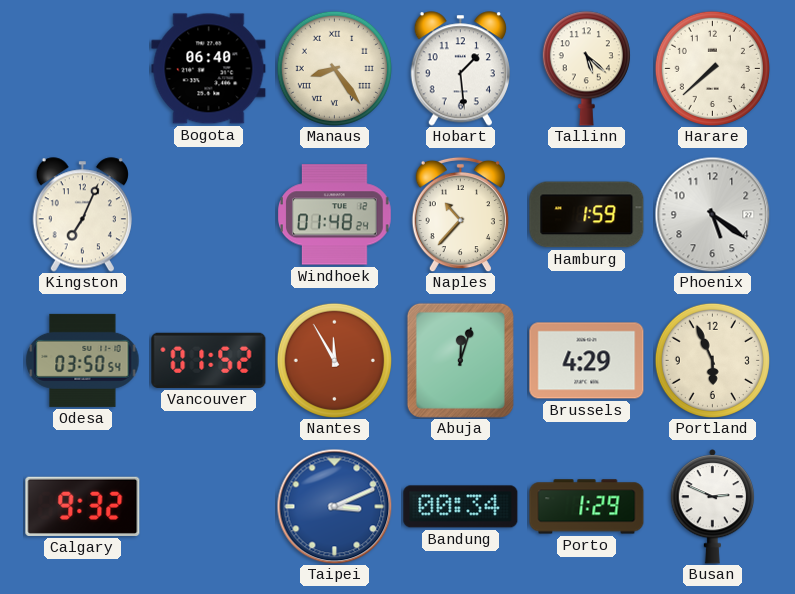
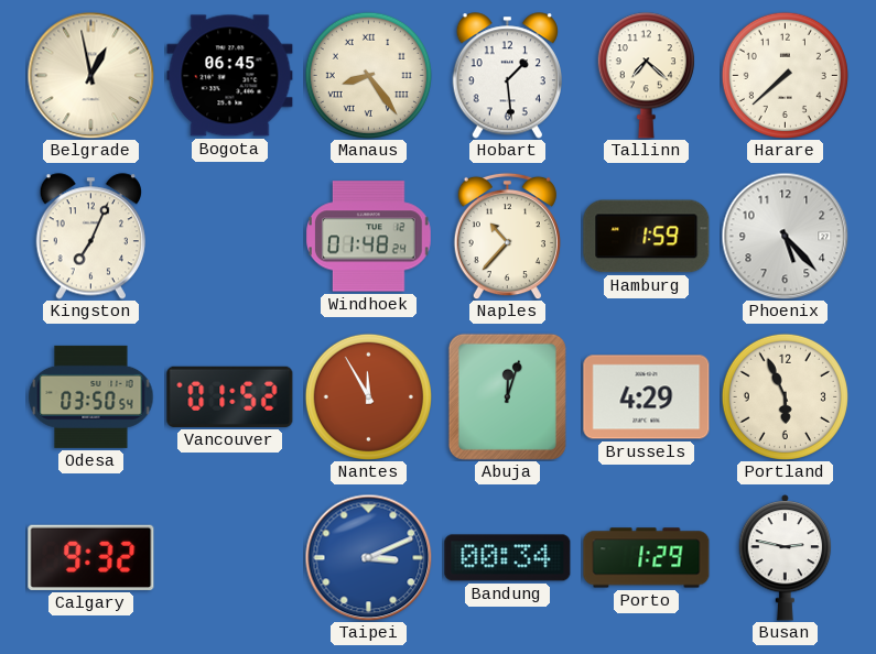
Belgrade: none -> 12:58
Bogota: 06:40 -> 06:45
Tallinn: 5:22 -> 7:22
Phoenix: 5:21 -> 5:23
Busan: 2:49 -> 2:47
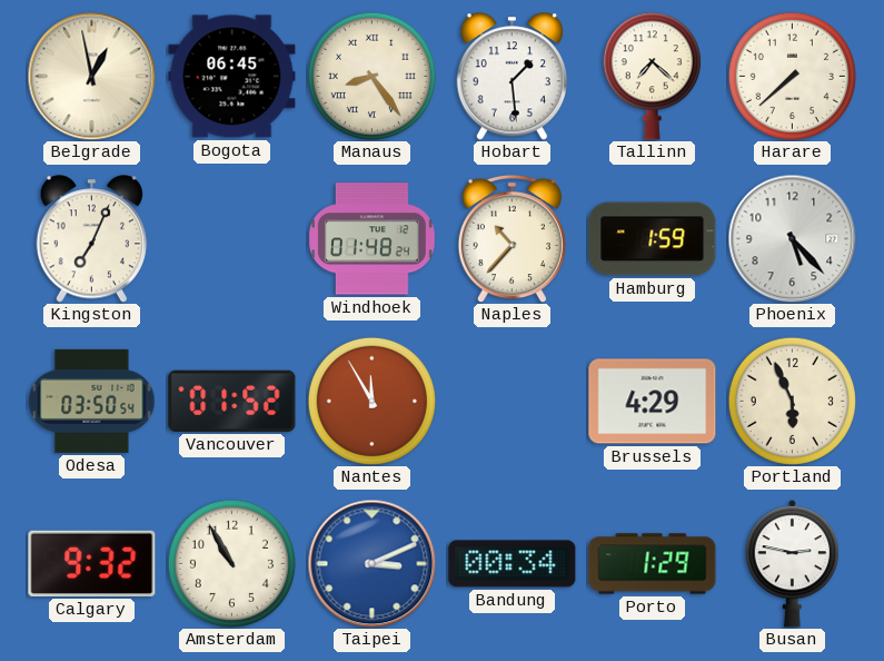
Abuja: 12:03 -> none
Amsterdam: none -> 10:55
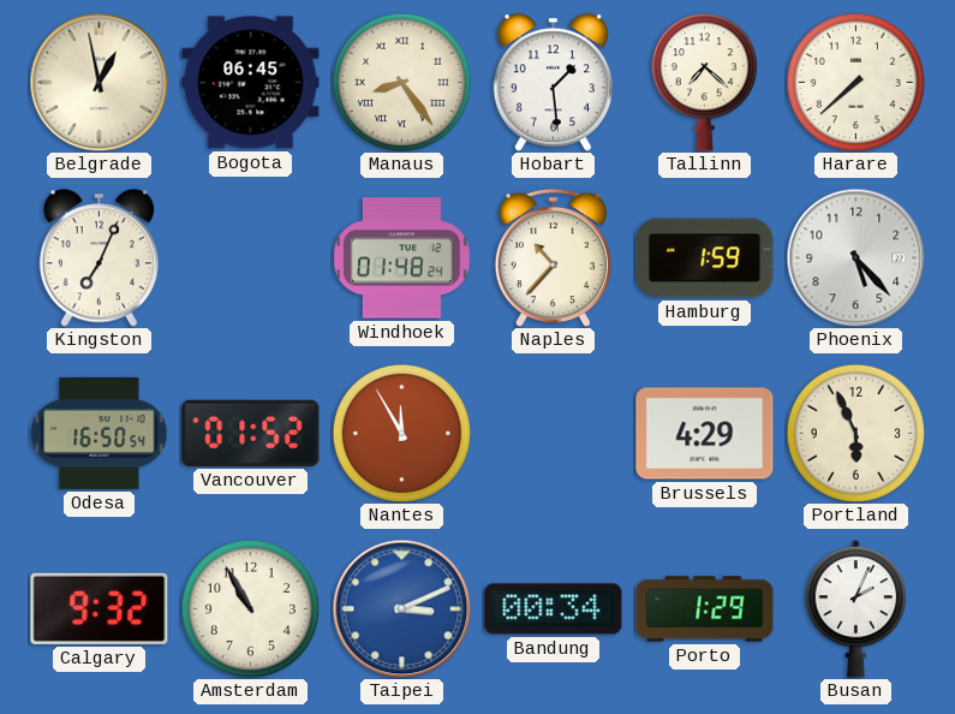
Odesa: 03:50 -> 16:50
Busan: 2:47 -> 2:04
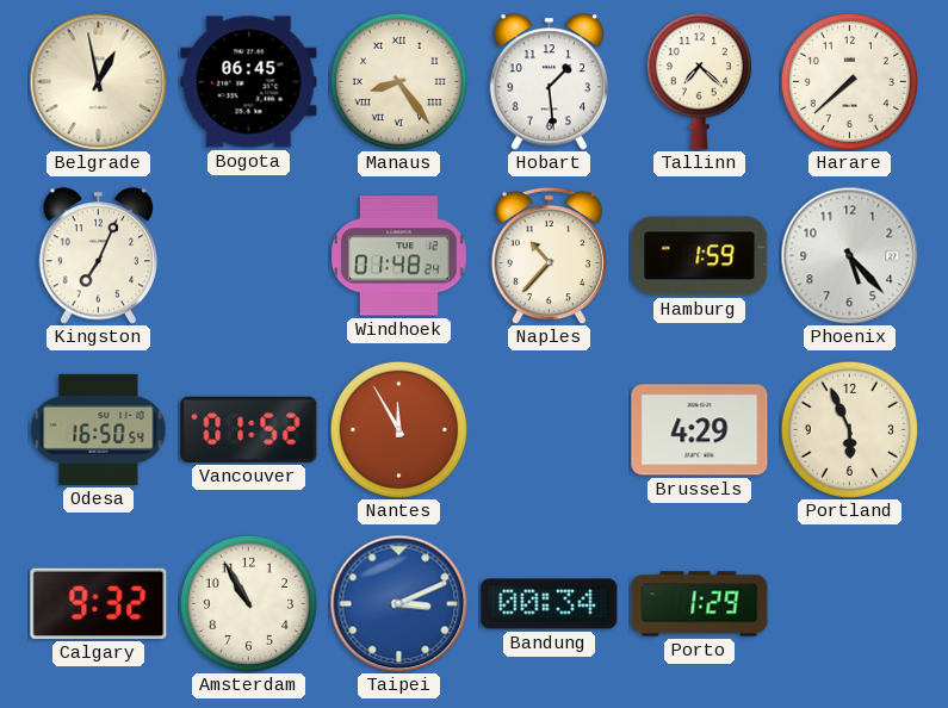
Busan: 2:04 -> none
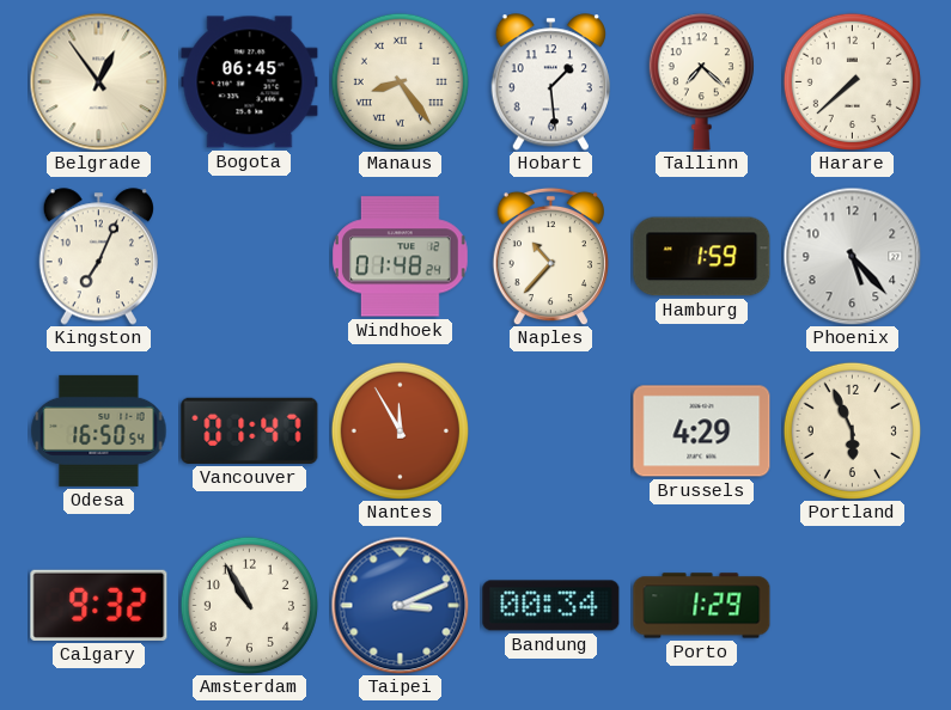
Belgrade: 12:58 -> 12:54
Vancouver: 01:52 -> 01:47
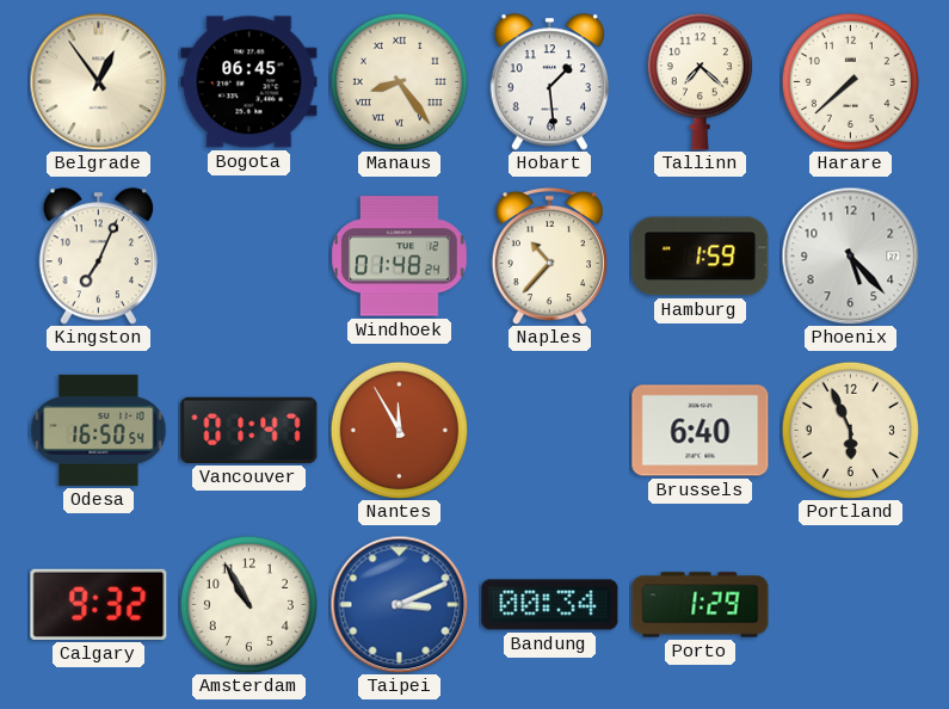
Brussels: 4:29 -> 6:40
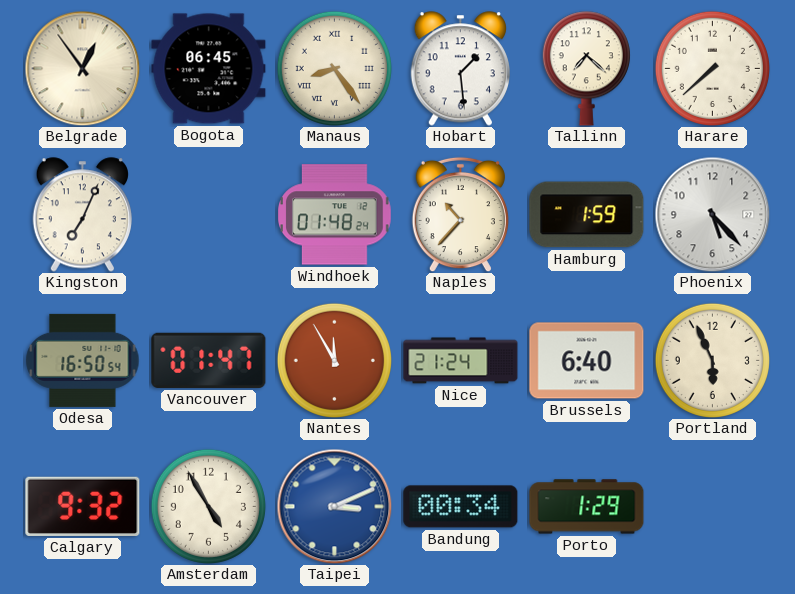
Nice: none -> 21:24
Amsterdam: 10:55 -> 4:55
